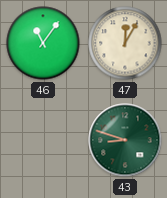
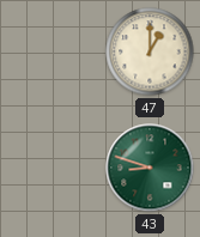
46: 11:06 -> none
47: 12:05 -> 1:00
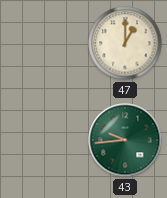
43: 8:48 -> 9:44
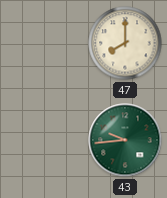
47: 1:00 -> 8:00
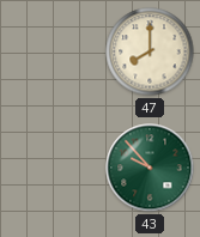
43: 9:44 -> 9:53
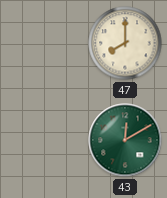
43: 9:53 -> 12:10
